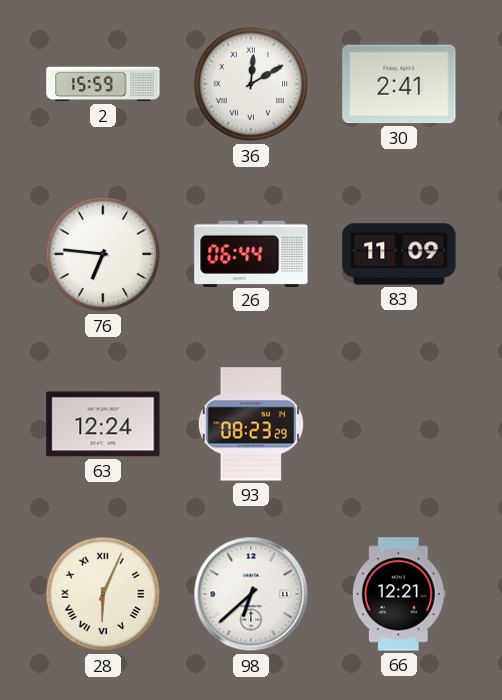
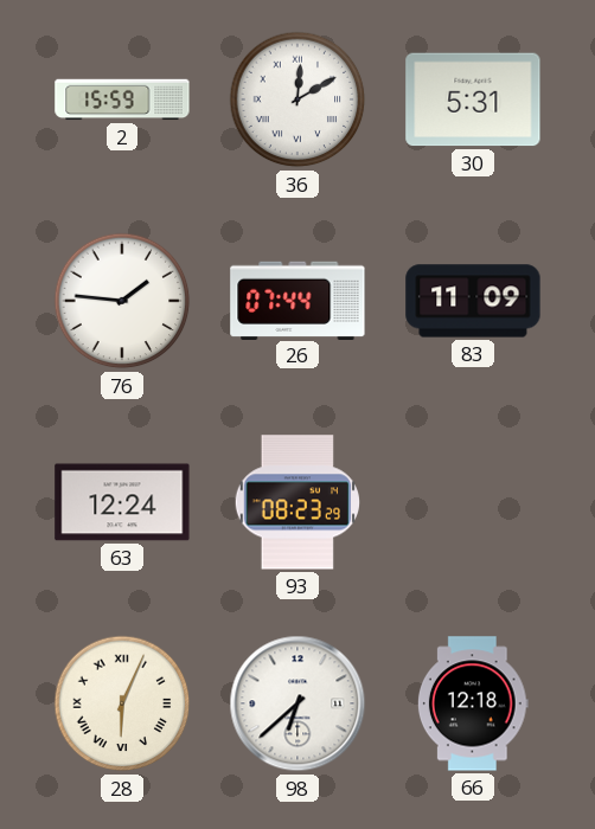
30: 2:41 -> 5:31
76: 6:46 -> 1:46
26: 06:44 -> 07:44
66: 12:21 -> 12:18
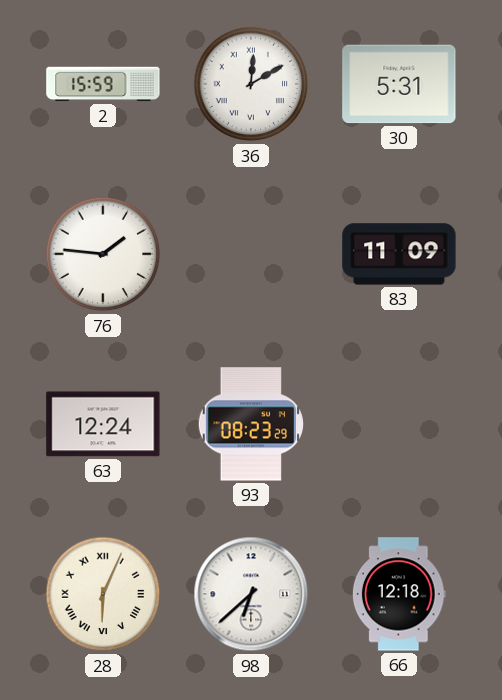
26: 07:44 -> none
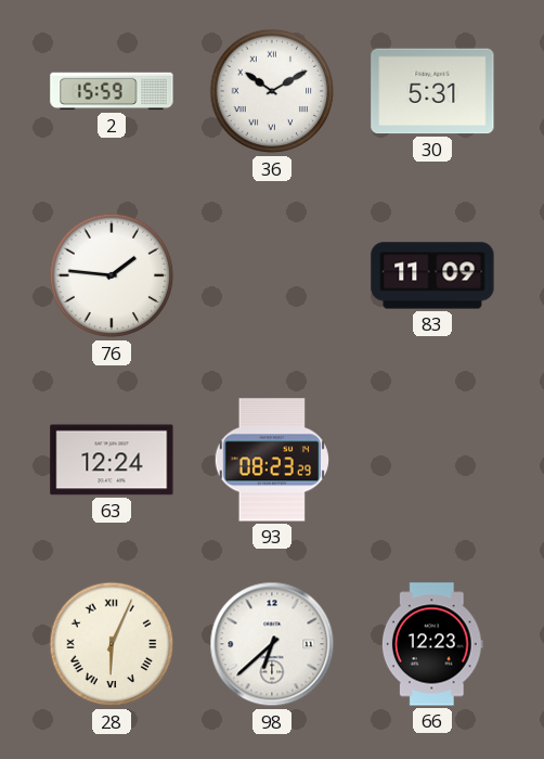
36: 12:10 -> 10:10
66: 12:18 -> 12:23
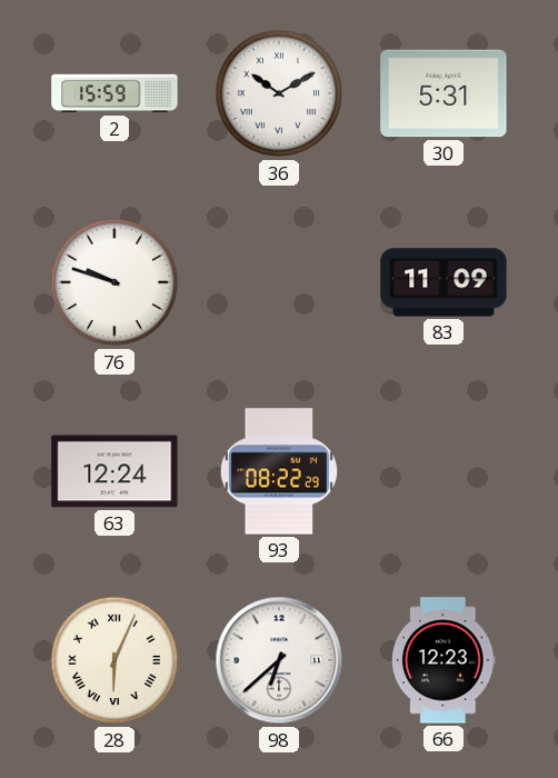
76: 1:46 -> 9:48
93: 08:23 -> 08:22
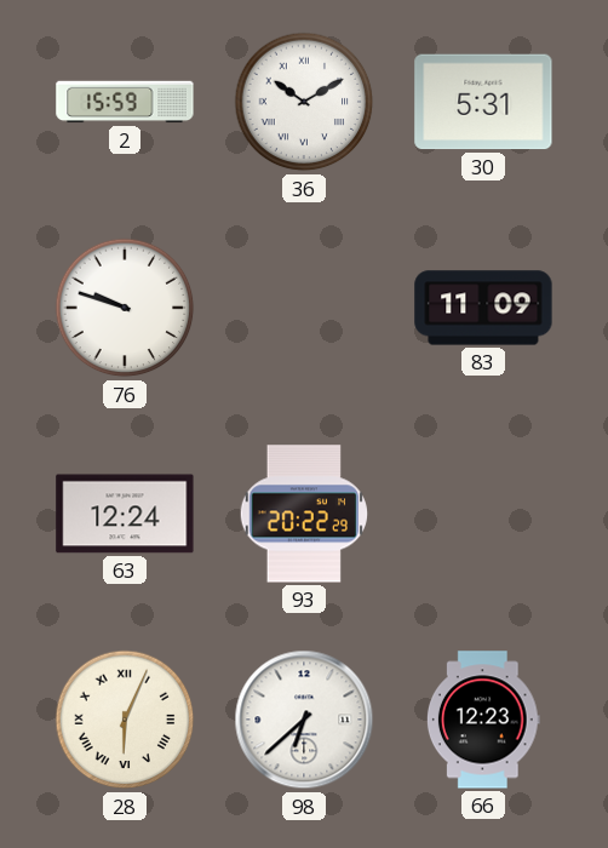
93: 08:22 -> 20:22
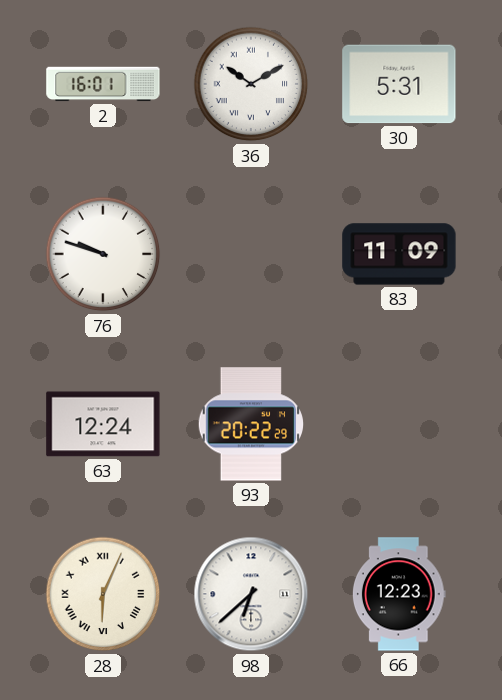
2: 15:59 -> 16:01
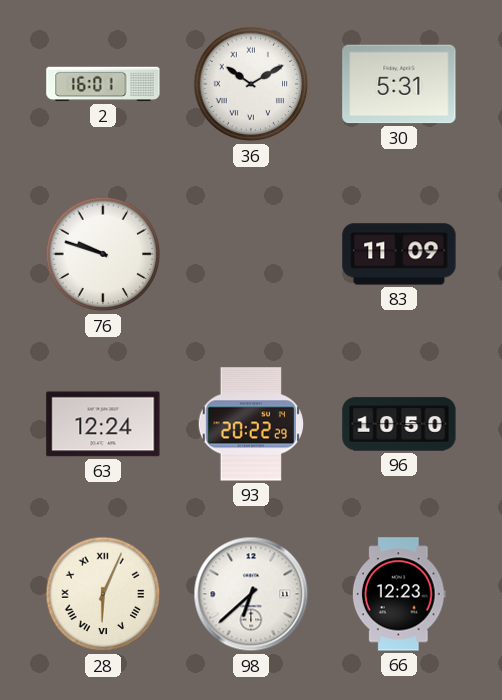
96: none -> 10:50
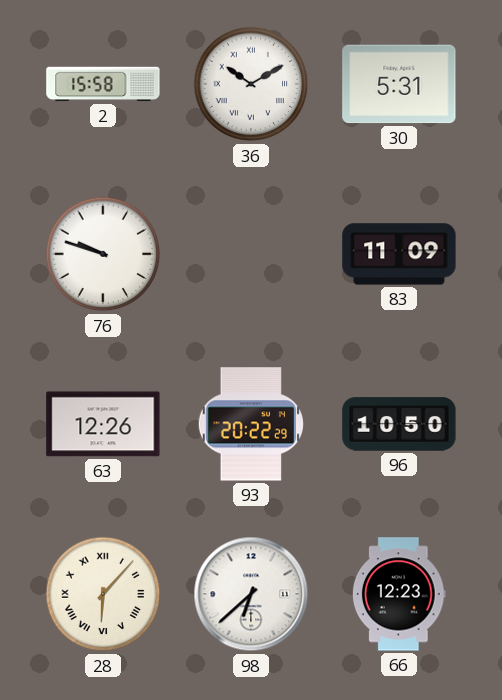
2: 16:01 -> 15:58
63: 12:24 -> 12:26
28: 6:04 -> 6:07
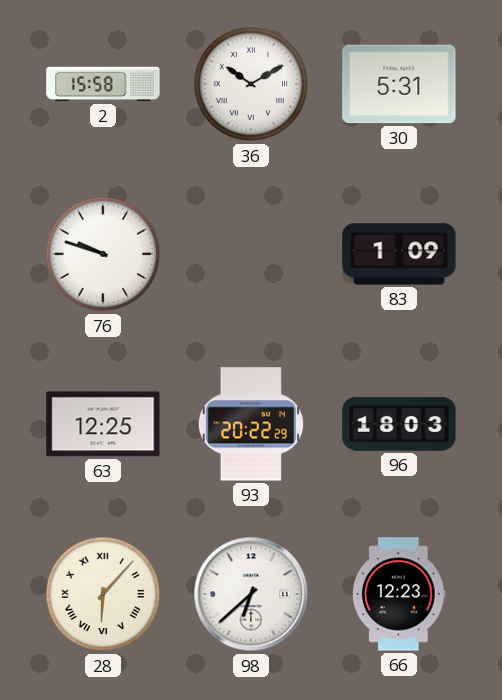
83: 11:09 -> 1:09
63: 12:26 -> 12:25
96: 10:50 -> 18:03
